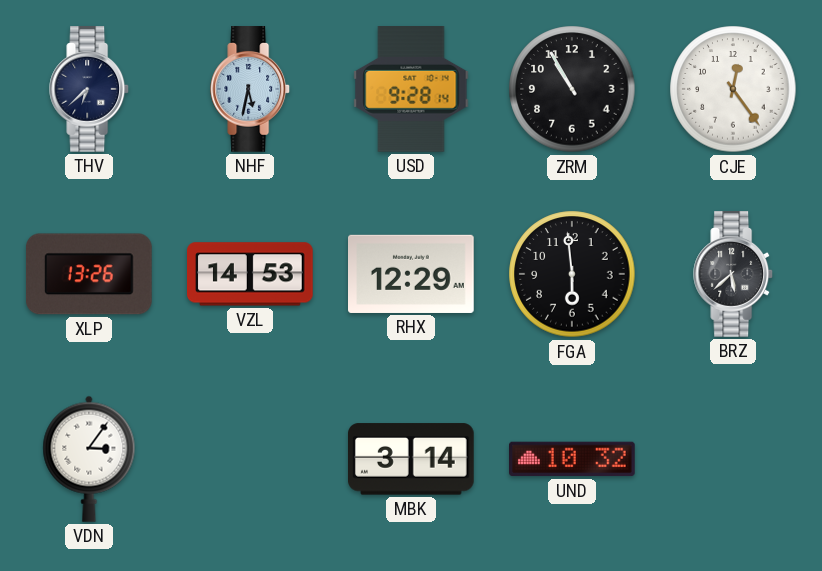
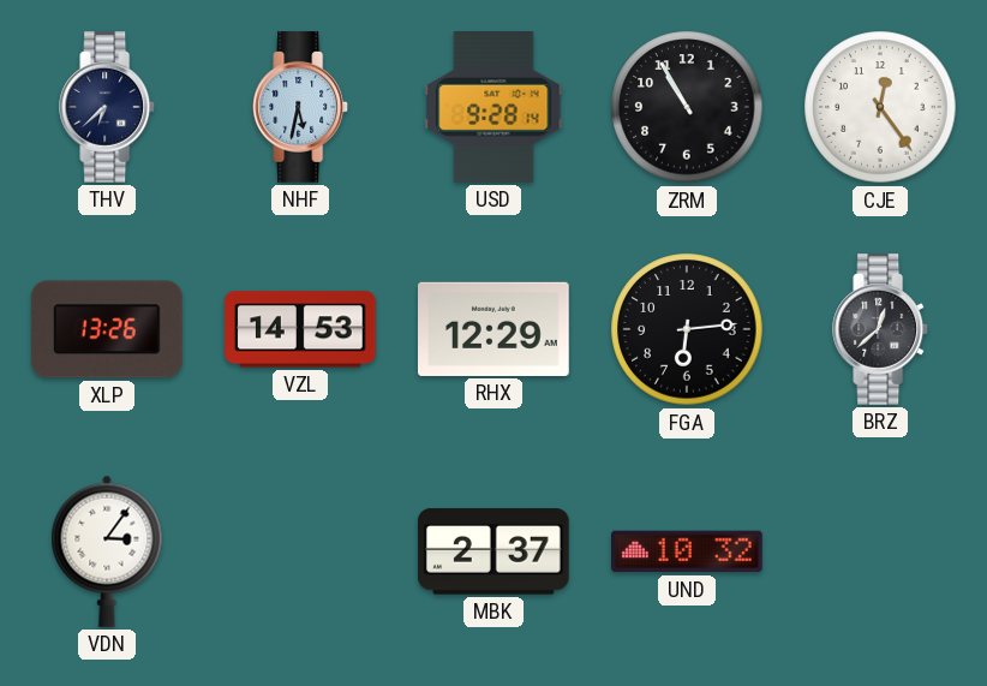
FGA: 5:59 -> 6:14
BRZ: 5:38 -> 12:38
MBK: 3:14 -> 2:37
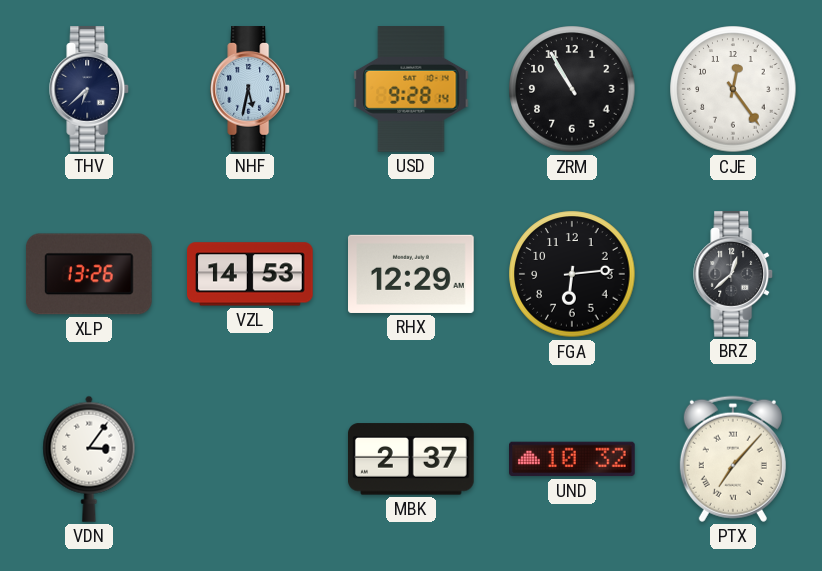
PTX: none -> 7:07
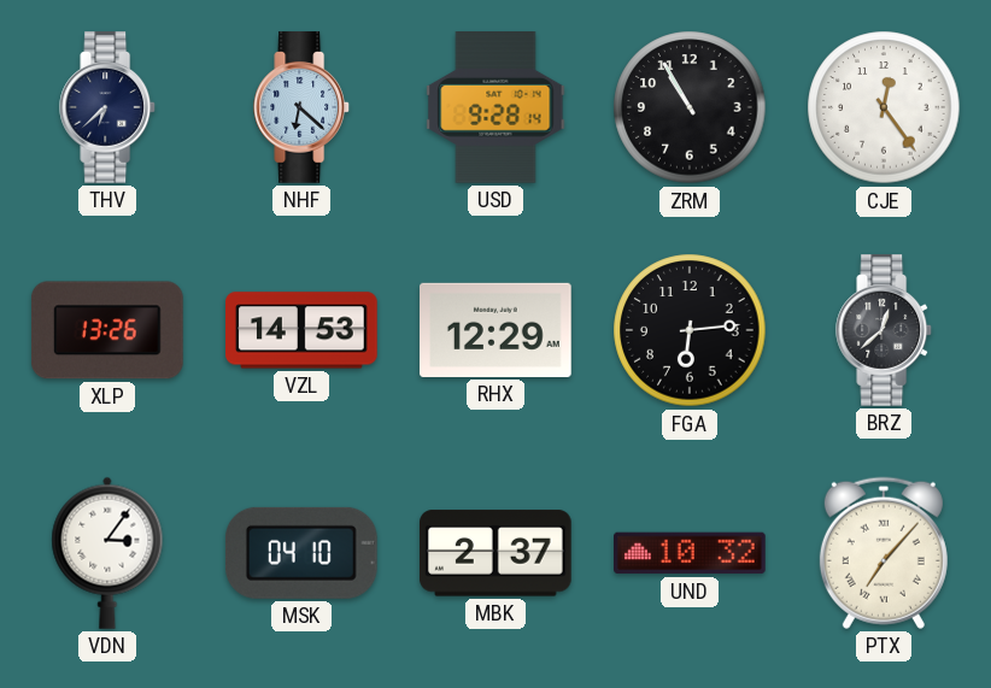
NHF: 5:32 -> 6:22
MSK: none -> 04:10
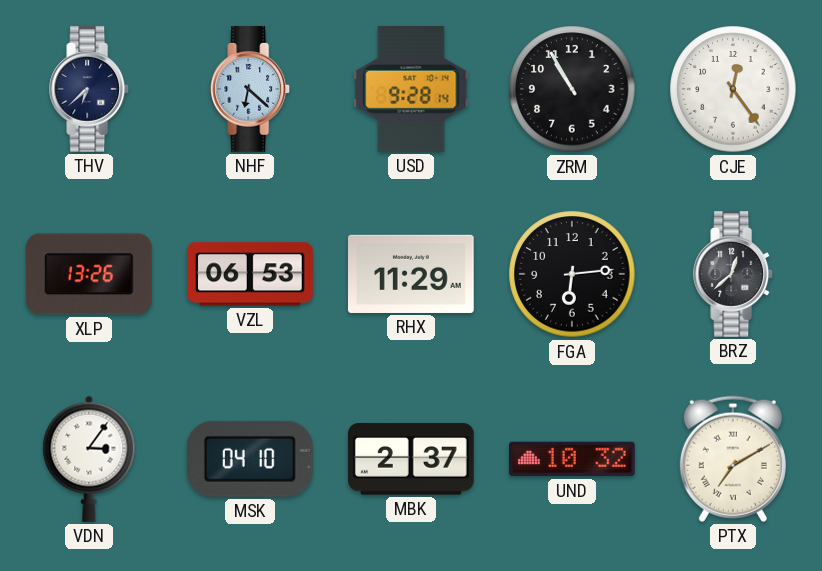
VZL: 14:53 -> 06:53
RHX: 12:29 -> 11:29
PTX: 7:07 -> 7:10
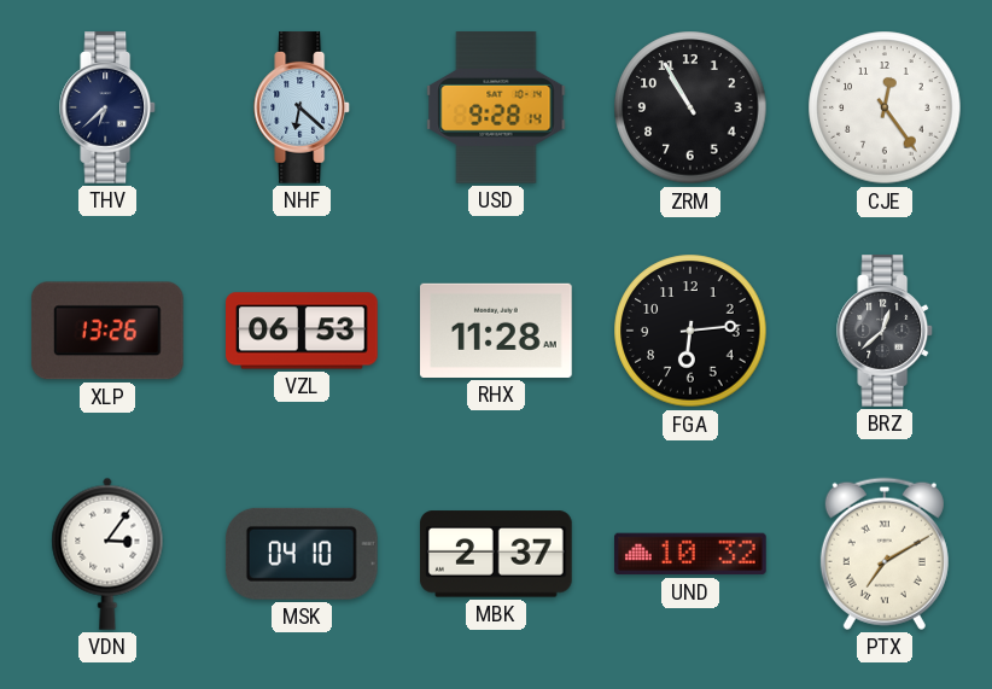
RHX: 11:29 -> 11:28
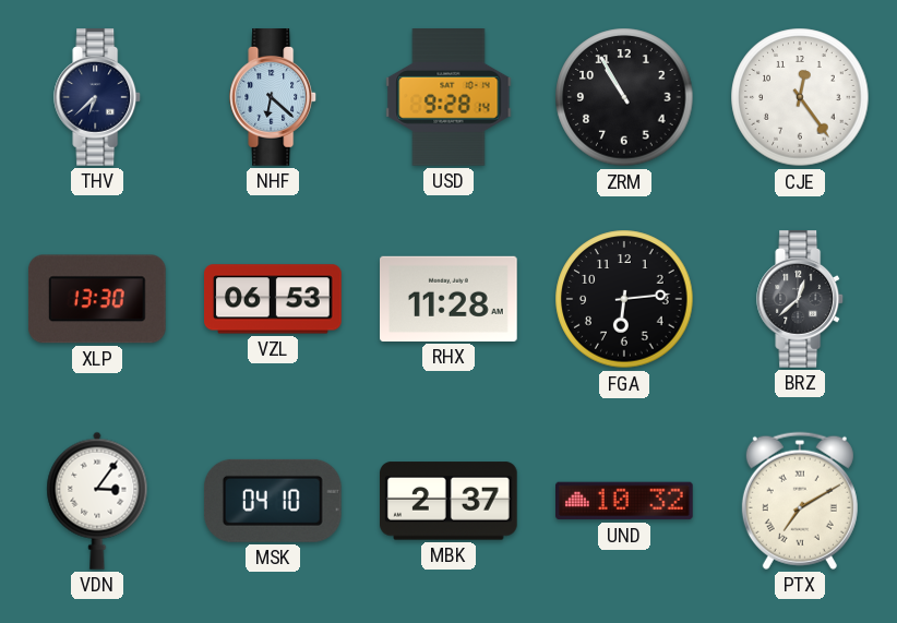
XLP: 13:26 -> 13:30
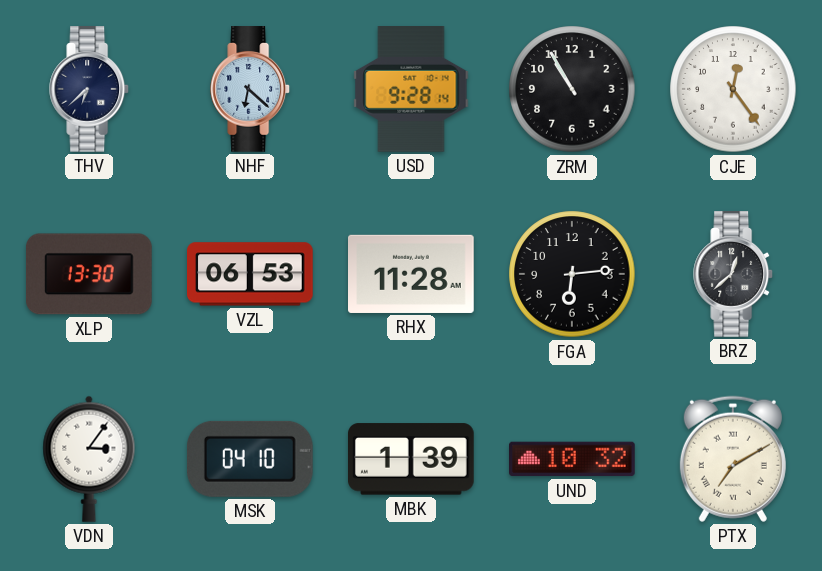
MBK: 2:37 -> 1:39
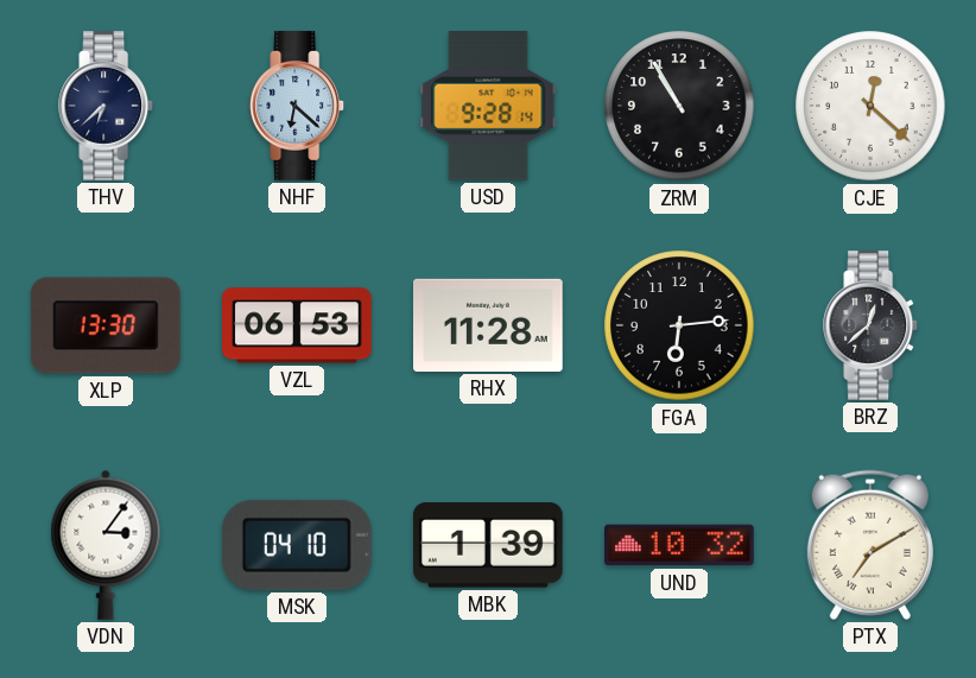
CJE: 12:24 -> 12:22
